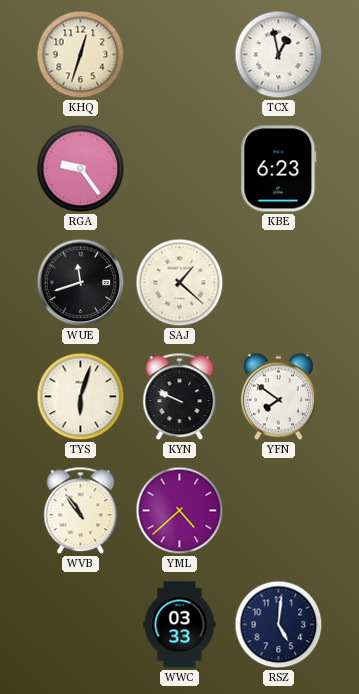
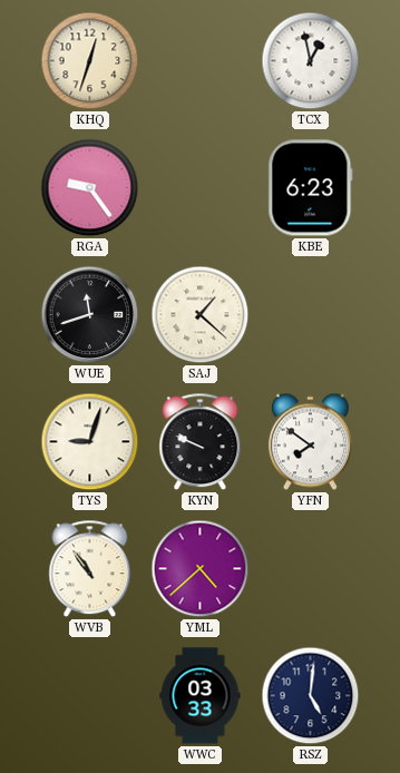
TYS: 6:03 -> 9:03
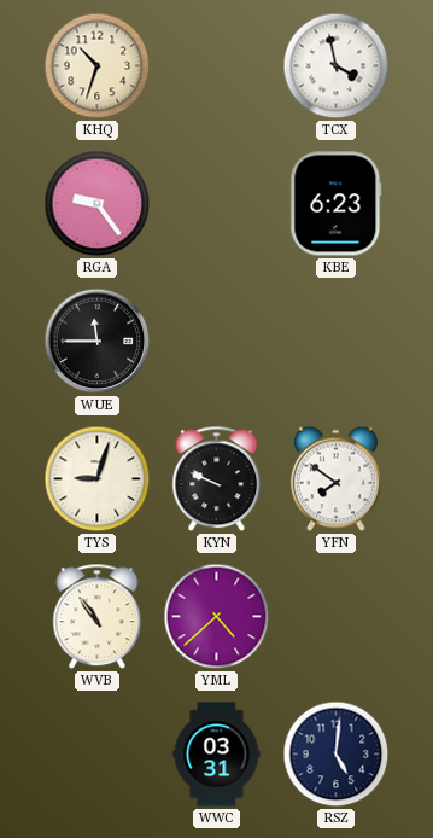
KHQ: 12:33 -> 10:33
TCX: 12:58 -> 3:58
WUE: 11:42 -> 11:45
SAJ: 1:22 -> none
WWC: 03:33 -> 03:31
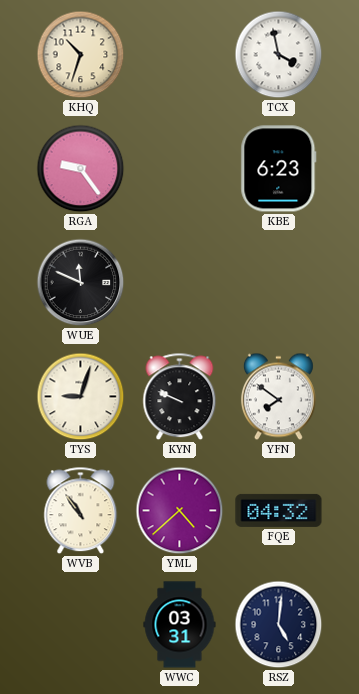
WUE: 11:45 -> 11:49
FQE: none -> 04:32
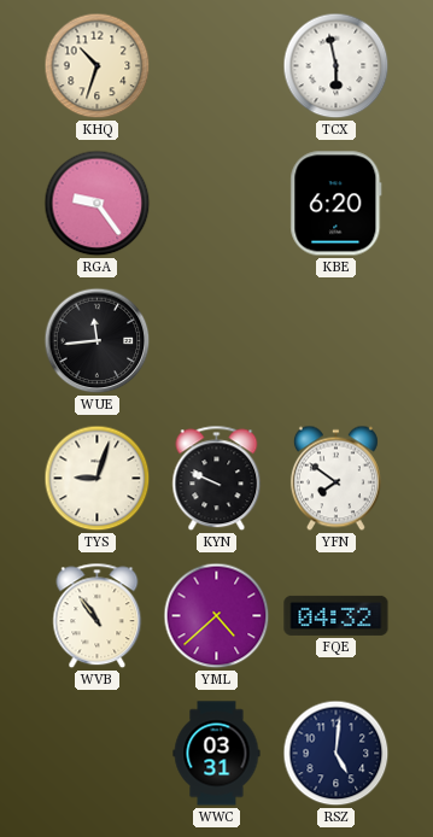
TCX: 3:58 -> 5:58
KBE: 6:23 -> 6:20
WUE: 11:49 -> 11:44
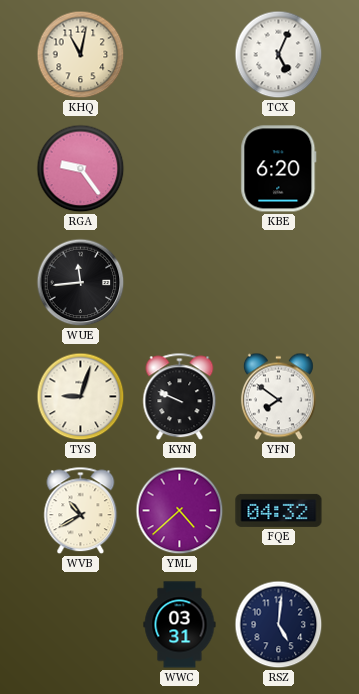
KHQ: 10:33 -> 11:02
TCX: 5:58 -> 5:04
WVB: 10:54 -> 10:40
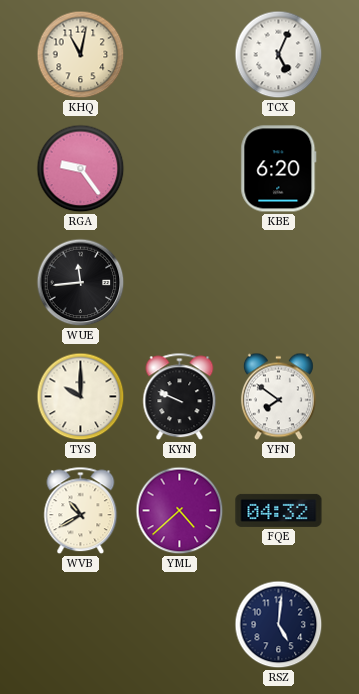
TYS: 9:03 -> 10:00
WWC: 03:31 -> none
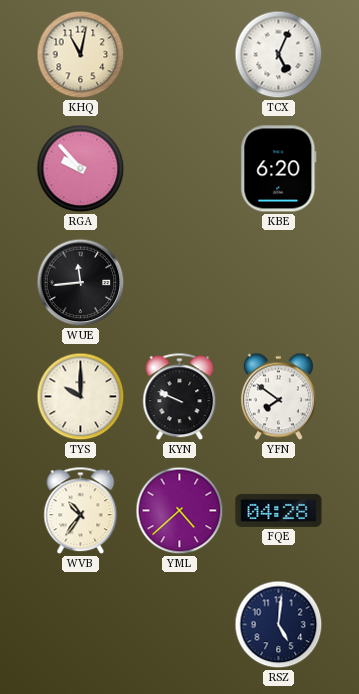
RGA: 9:24 -> 9:53
WVB: 10:40 -> 10:36
FQE: 04:32 -> 04:28
